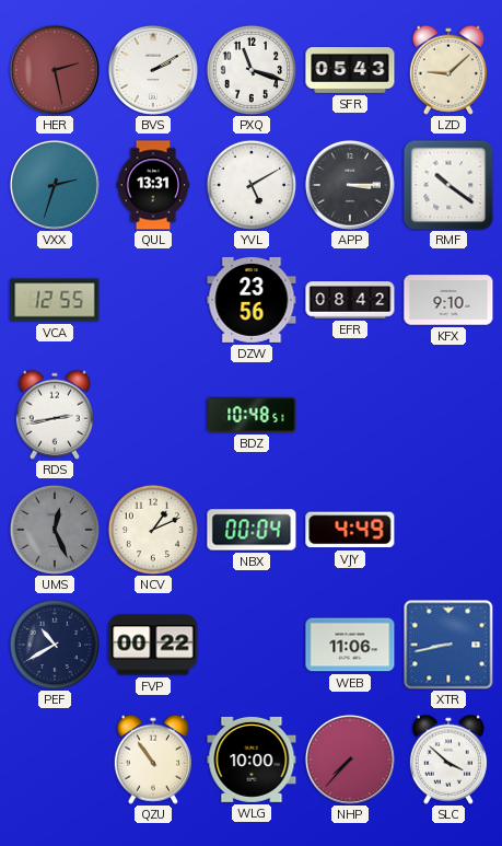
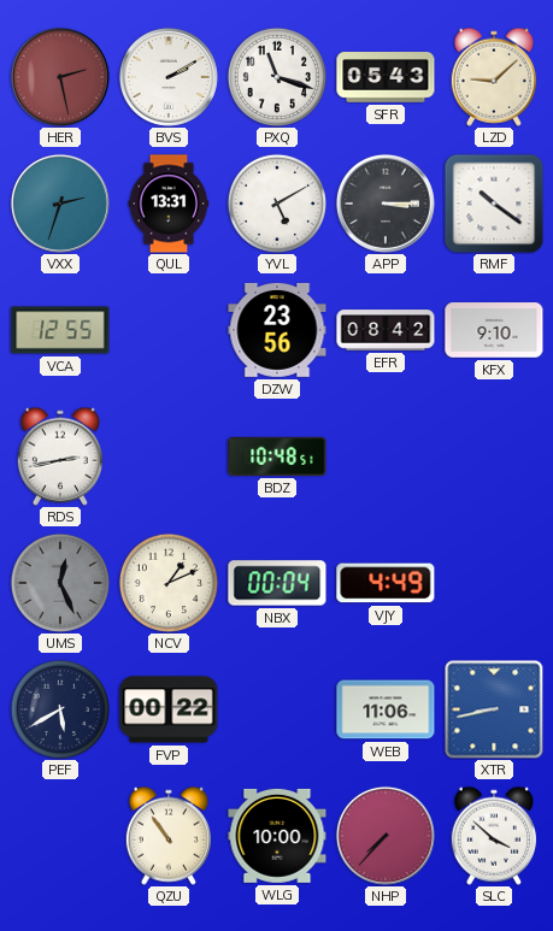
PEF: 10:40 -> 5:40
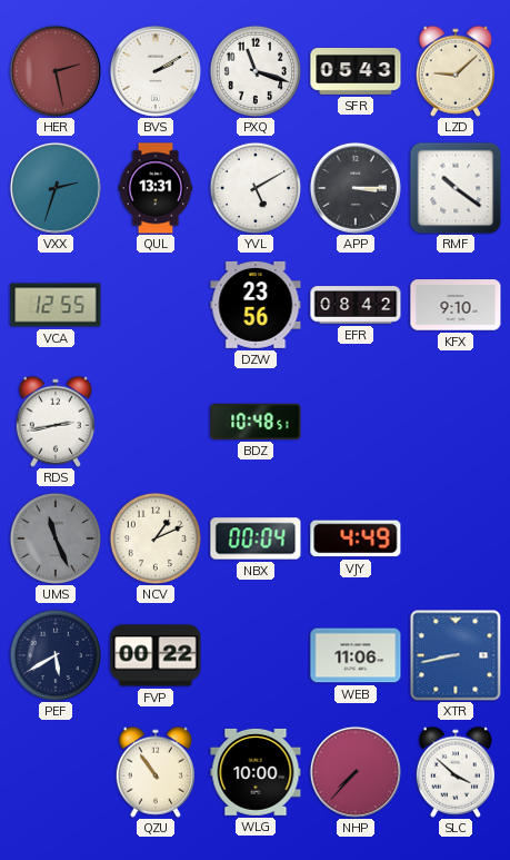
UMS: 12:26 -> 11:26
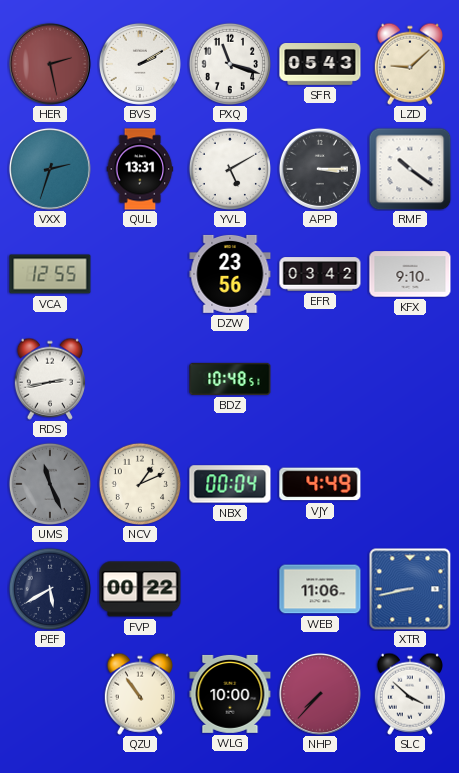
EFR: 08:42 -> 03:42
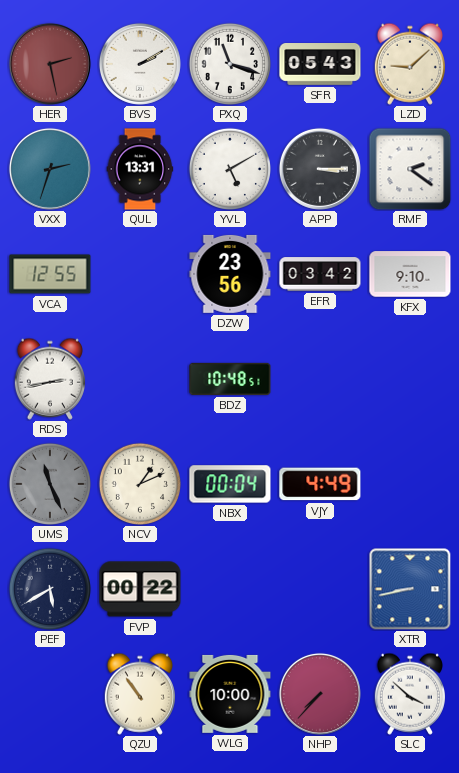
RMF: 10:21 -> 2:21
WEB: 11:06 -> none
